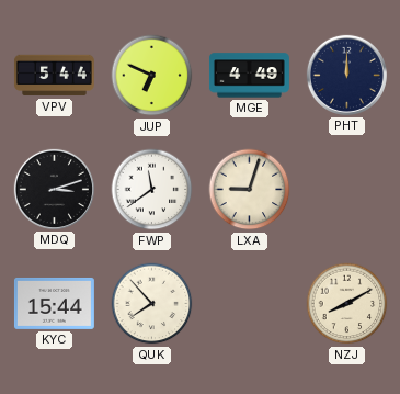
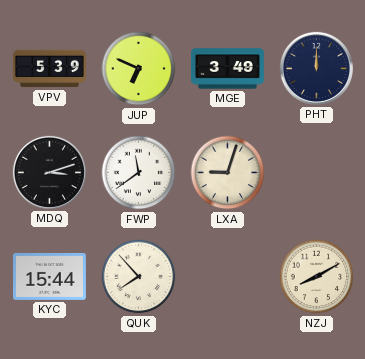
VPV: 5:44 -> 5:39
MGE: 4:49 -> 3:49
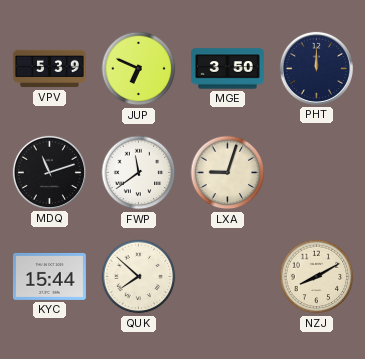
MGE: 3:49 -> 3:50
MDQ: 3:12 -> 11:12
QUK: 7:53 -> 7:52
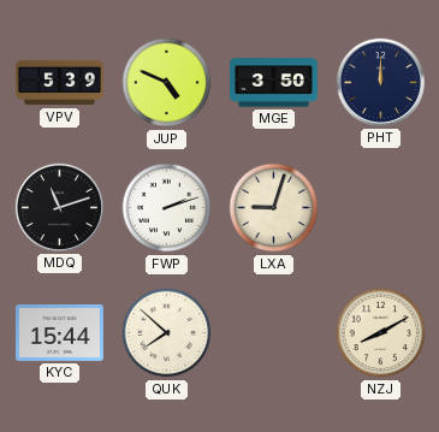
JUP: 6:49 -> 4:49
FWP: 11:39 -> 2:12
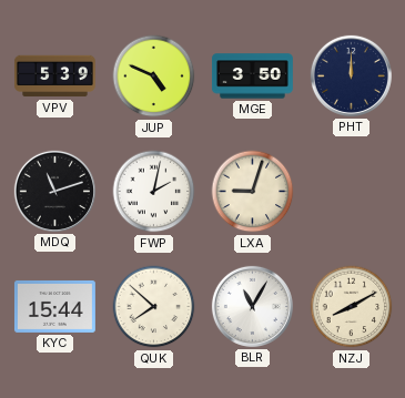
FWP: 2:12 -> 2:02
BLR: none -> 11:05
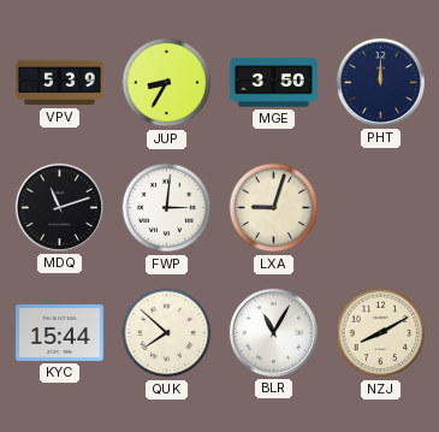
JUP: 4:49 -> 8:35
FWP: 2:02 -> 3:01
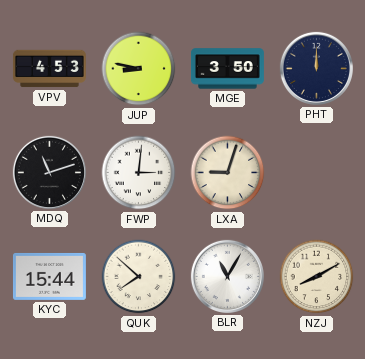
VPV: 5:39 -> 4:53
JUP: 8:35 -> 8:47
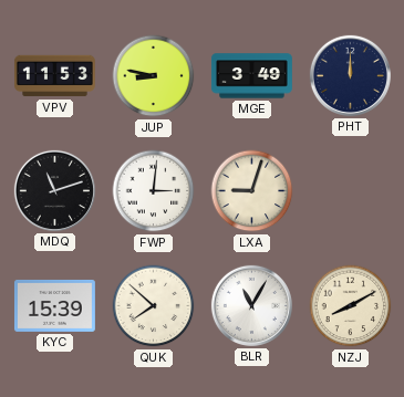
VPV: 4:53 -> 11:53
MGE: 3:50 -> 3:49
KYC: 15:44 -> 15:39
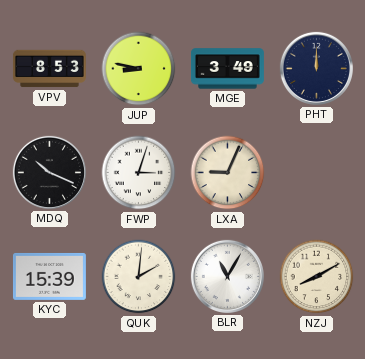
VPV: 11:53 -> 8:53
MDQ: 11:12 -> 10:19
FWP: 3:01 -> 3:03
LXA: 9:03 -> 9:04
QUK: 7:52 -> 2:01
